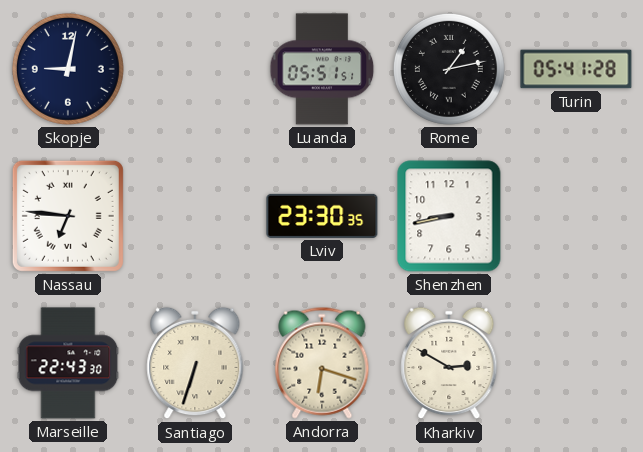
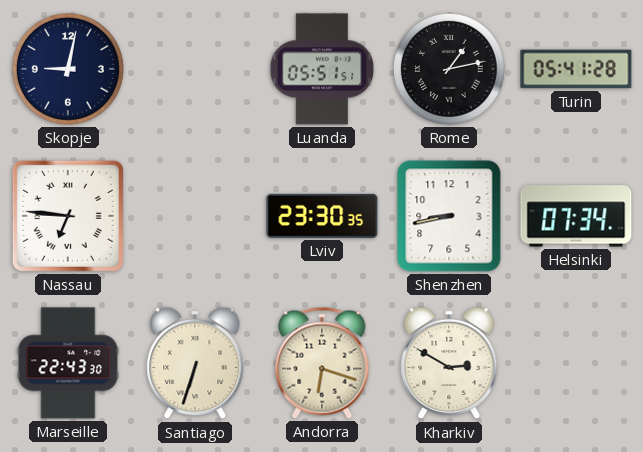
Helsinki: none -> 07:34
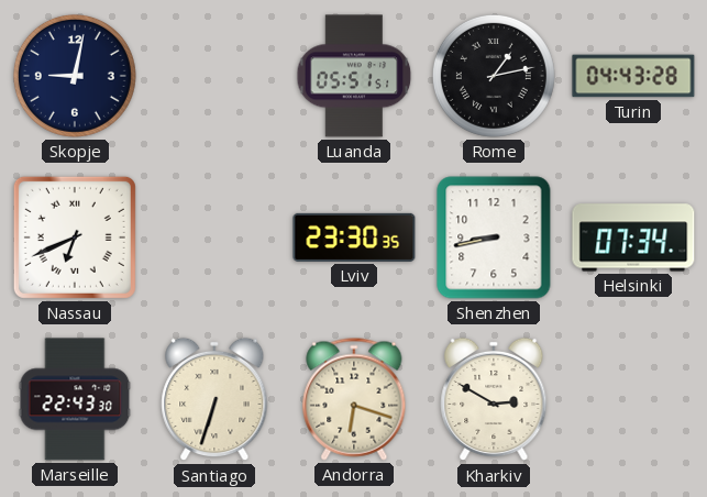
Turin: 05:41 -> 04:43
Nassau: 6:46 -> 6:41
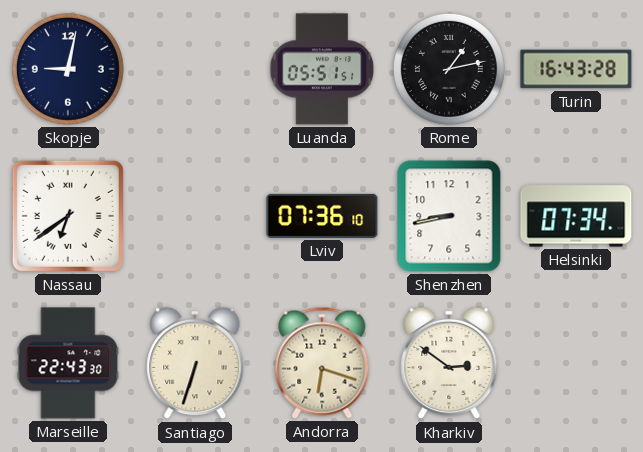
Turin: 04:43 -> 16:43
Nassau: 6:41 -> 6:39
Lviv: 23:30 -> 07:36
Kharkiv: 2:50 -> 2:51
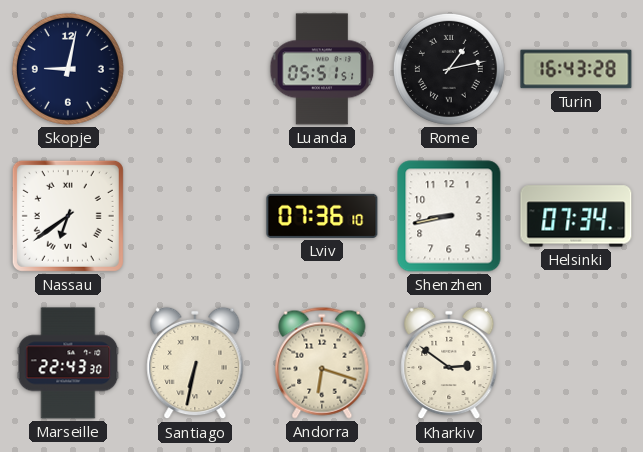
Santiago: 6:33 -> 6:32
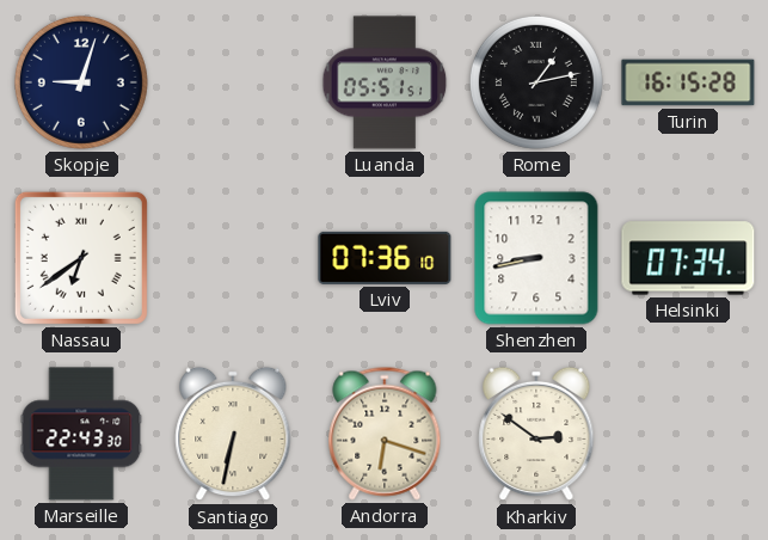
Skopje: 9:02 -> 9:03
Turin: 16:43 -> 16:15
